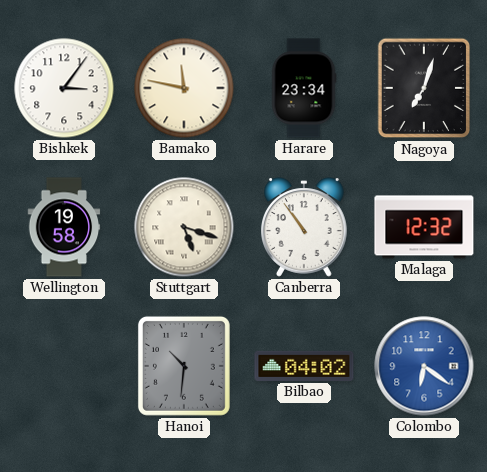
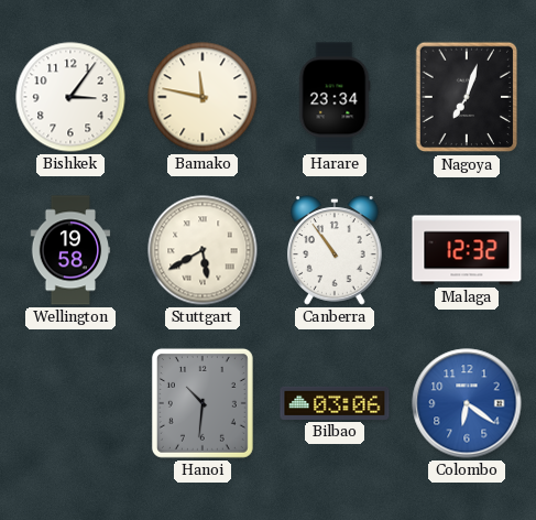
Stuttgart: 5:18 -> 5:40
Bilbao: 04:02 -> 03:06
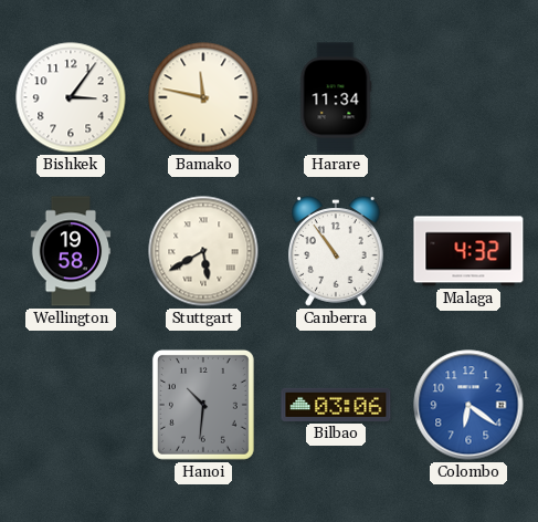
Harare: 23:34 -> 11:34
Nagoya: 7:03 -> none
Malaga: 12:32 -> 4:32
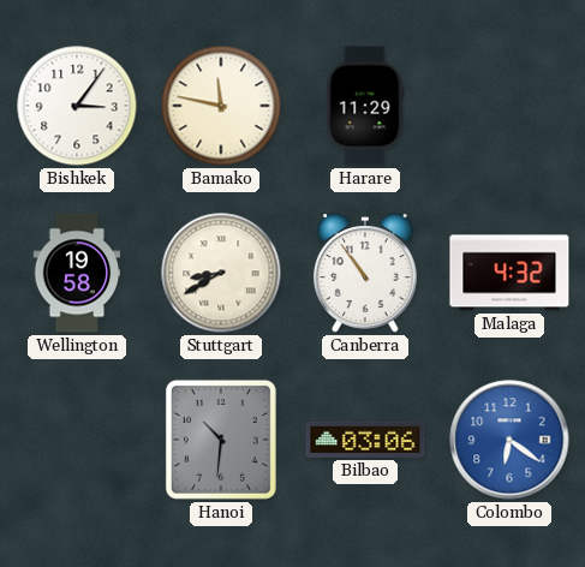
Harare: 11:34 -> 11:29
Stuttgart: 5:40 -> 8:40
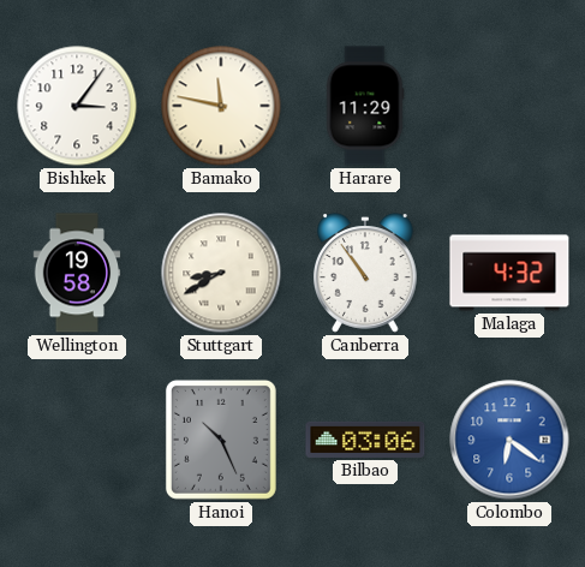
Hanoi: 10:31 -> 10:26
